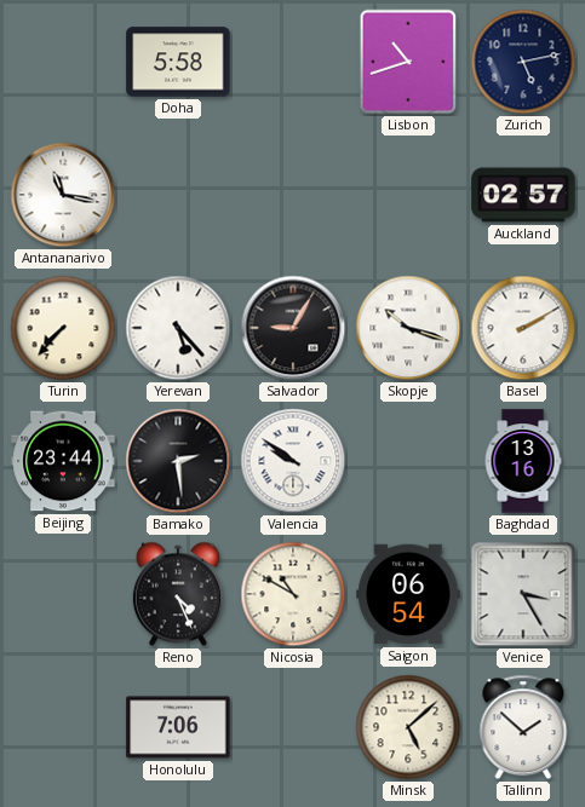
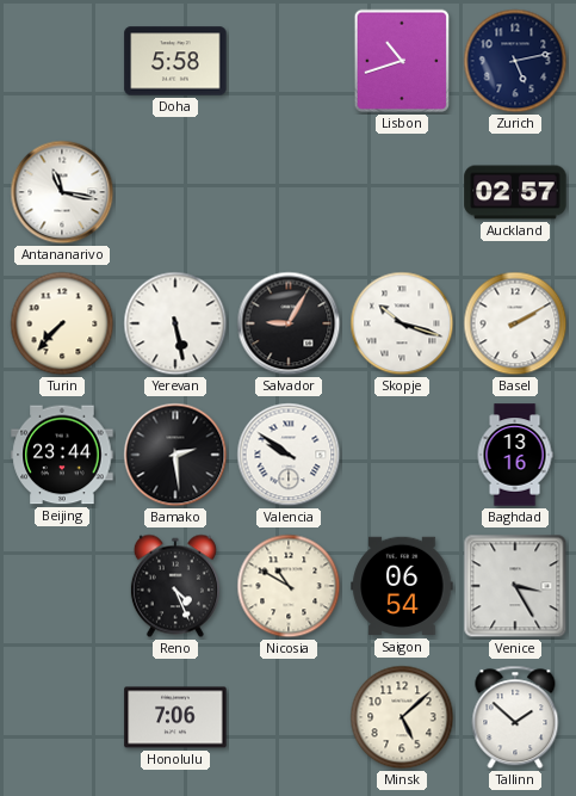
Yerevan: 5:23 -> 5:28
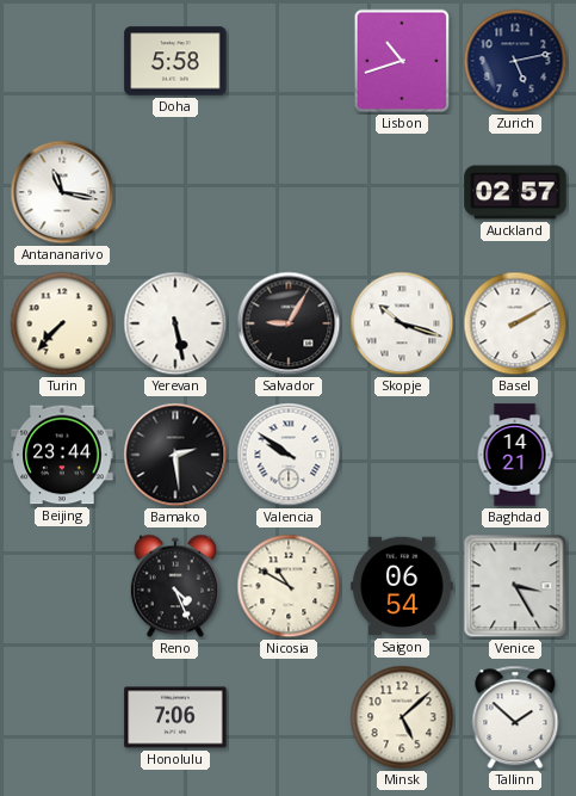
Baghdad: 13:16 -> 14:21
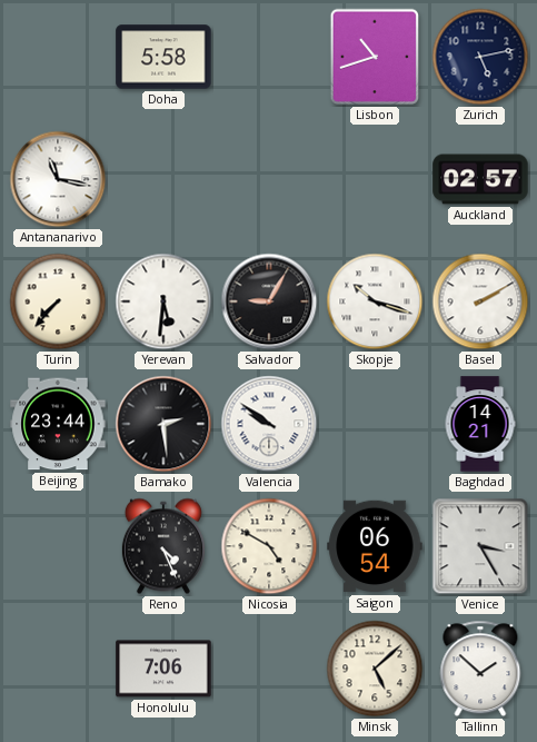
Yerevan: 5:28 -> 5:31
Nicosia: 10:50 -> 4:50
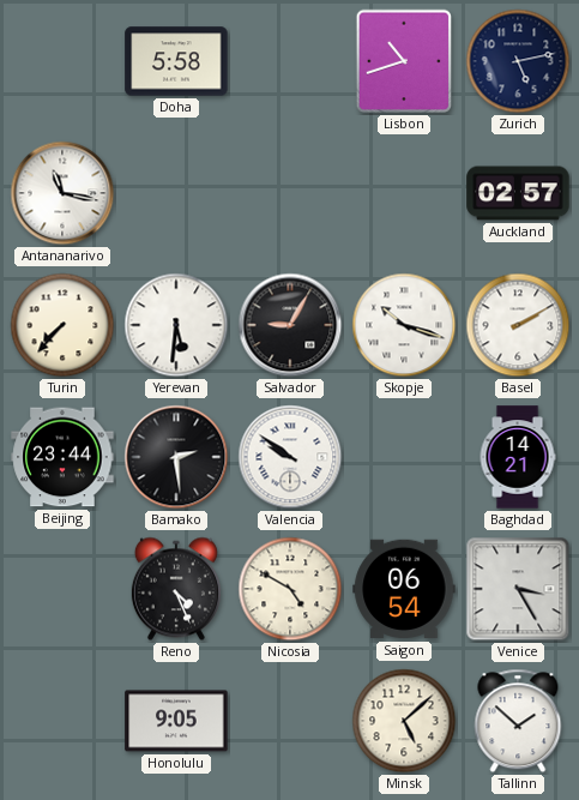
Honolulu: 7:06 -> 9:05
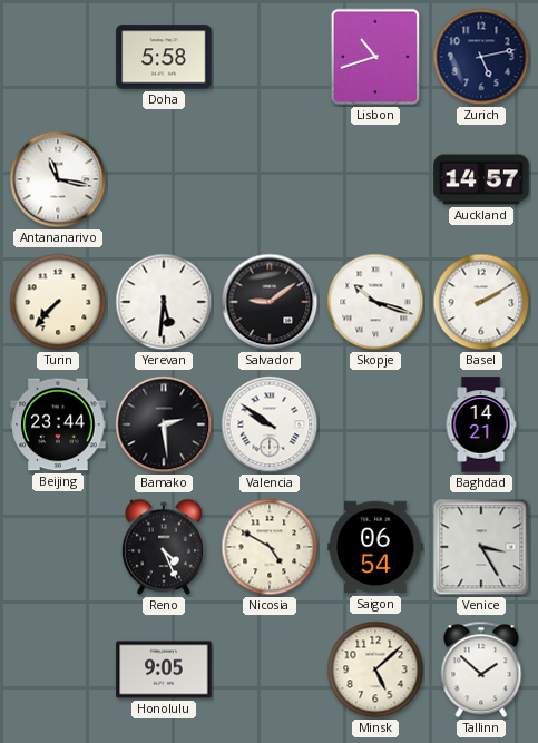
Auckland: 02:57 -> 14:57
Salvador: 9:05 -> 9:09
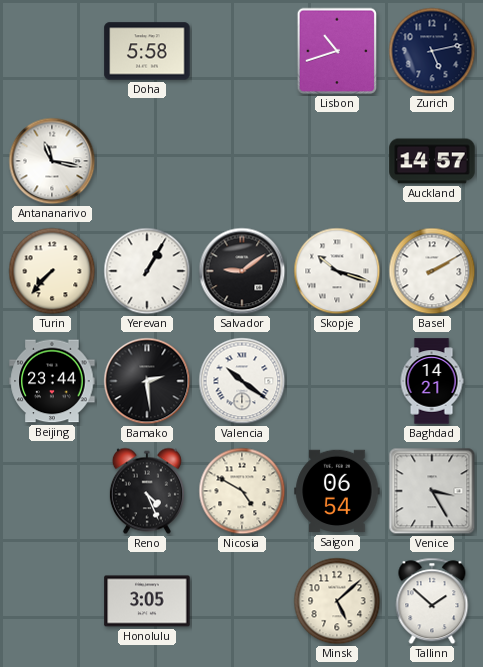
Yerevan: 5:31 -> 1:05
Valencia: 9:51 -> 10:21
Honolulu: 9:05 -> 3:05
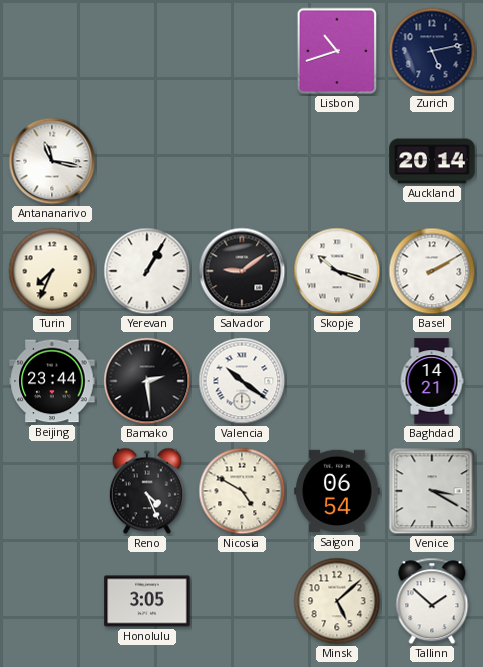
Doha: 5:58 -> none
Auckland: 14:57 -> 20:14
Turin: 7:37 -> 7:34
Venice: 3:25 -> 3:20
